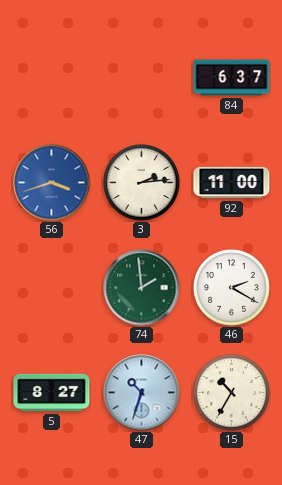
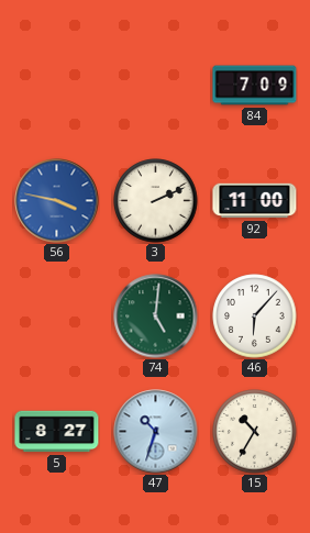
84: 6:37 -> 7:09
56: 3:42 -> 3:47
3: 2:14 -> 2:11
74: 1:59 -> 5:01
46: 2:20 -> 6:07
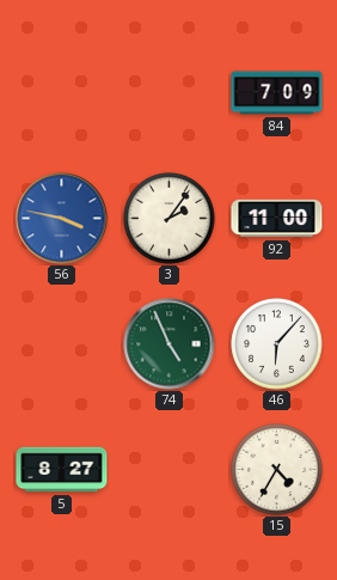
3: 2:11 -> 2:06
74: 5:01 -> 4:56
47: 10:33 -> none
15: 10:35 -> 4:35
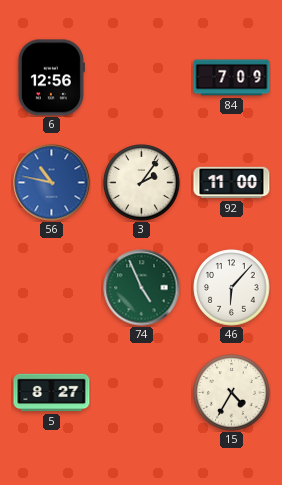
6: none -> 12:56
56: 3:47 -> 10:47
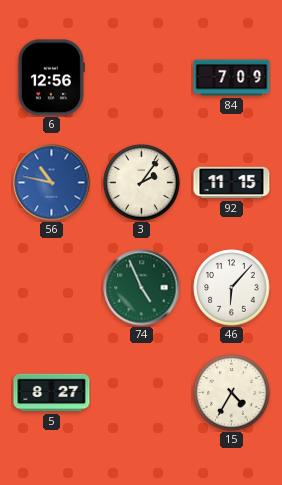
92: 11:00 -> 11:15
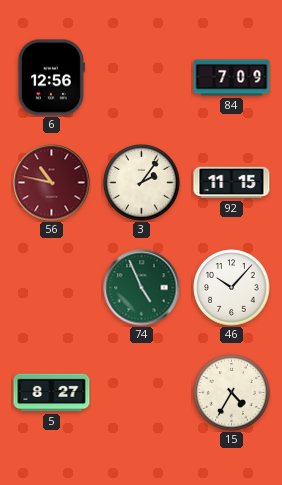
56 dial: blue -> burgundy
46: 6:07 -> 10:07
